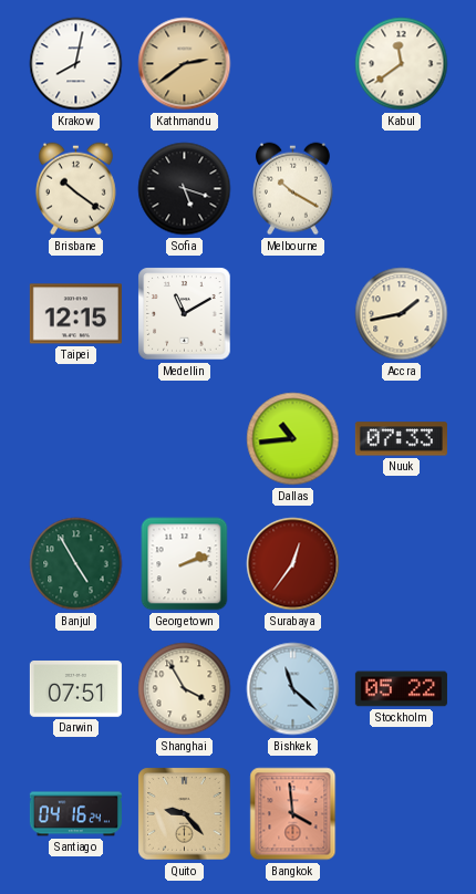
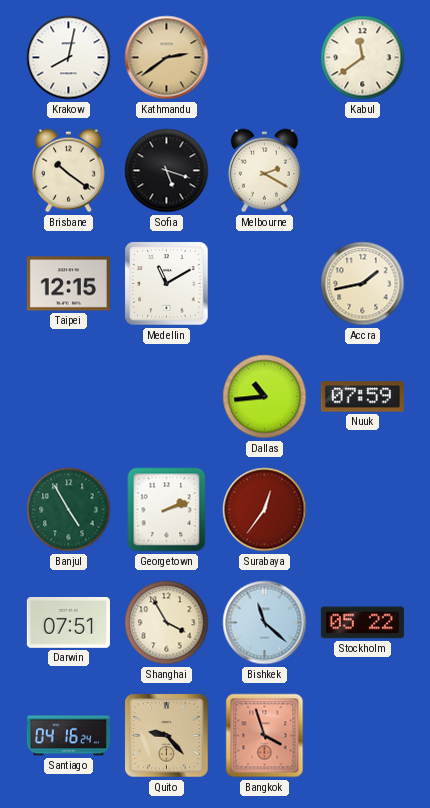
Melbourne: 10:20 -> 2:20
Nuuk: 07:33 -> 07:59
Bangkok: 3:59 -> 3:57
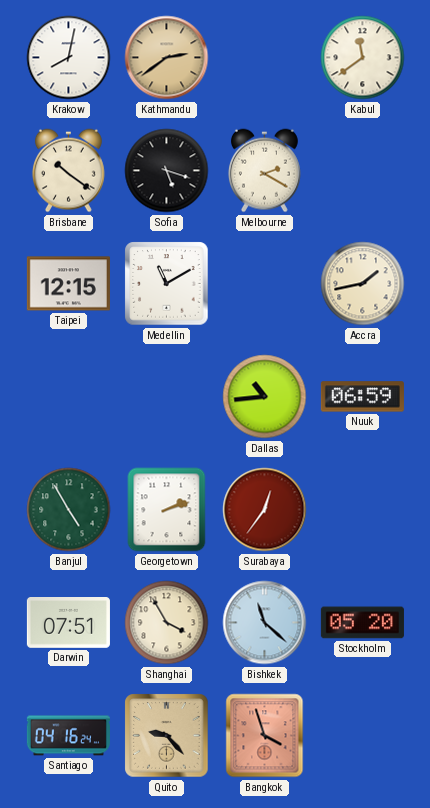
Nuuk: 07:59 -> 06:59
Stockholm: 05:22 -> 05:20
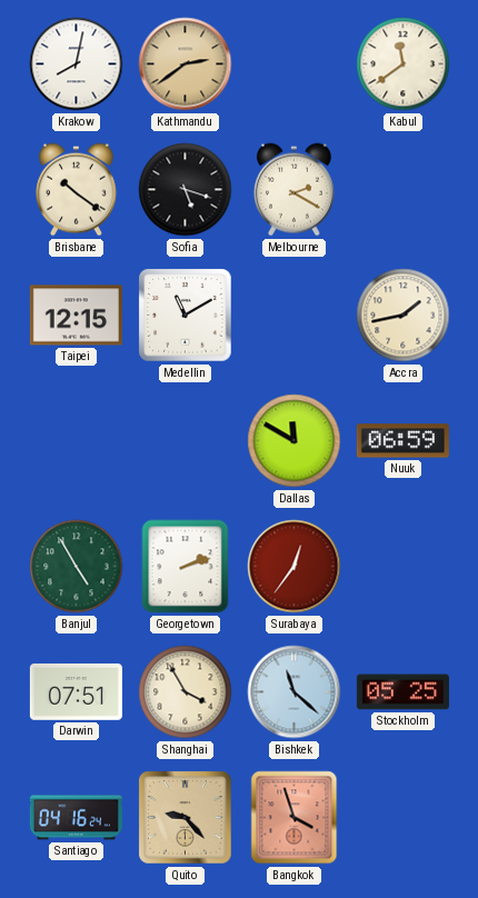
Dallas: 10:44 -> 11:50
Stockholm: 05:20 -> 05:25
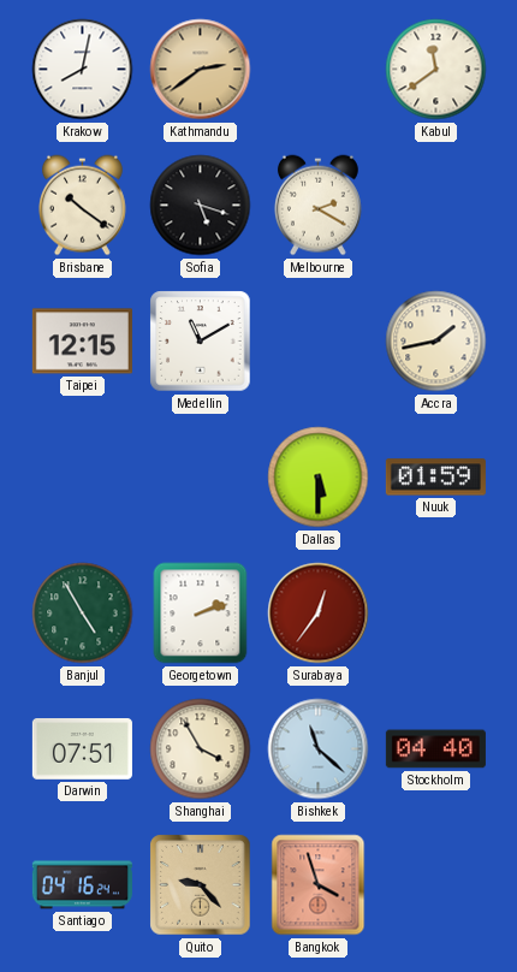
Dallas: 11:50 -> 5:30
Nuuk: 06:59 -> 01:59
Stockholm: 05:25 -> 04:40
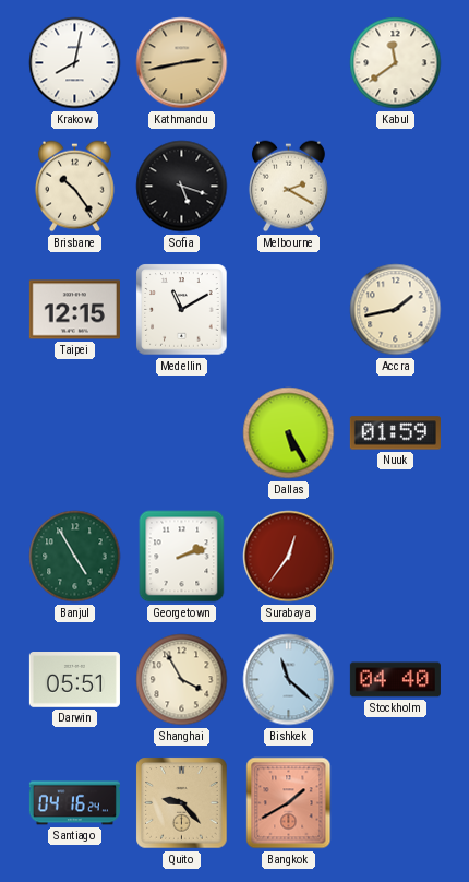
Kathmandu: 2:39 -> 2:43
Brisbane: 10:21 -> 10:24
Dallas: 5:30 -> 5:25
Darwin: 07:51 -> 05:51
Bangkok: 3:57 -> 1:40
